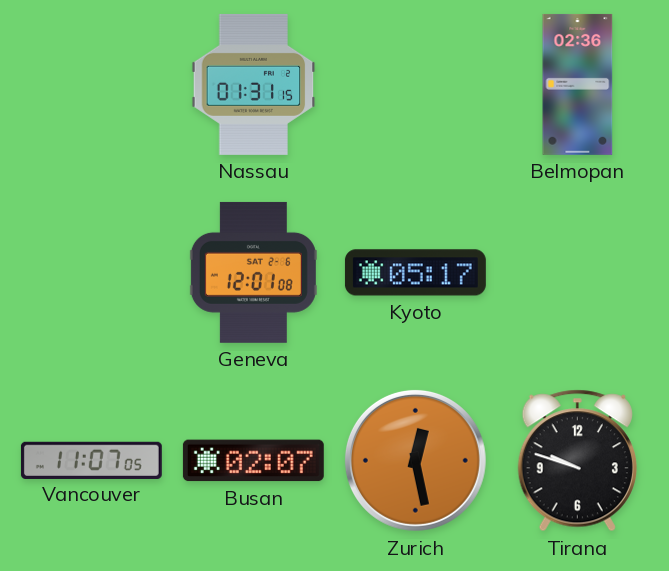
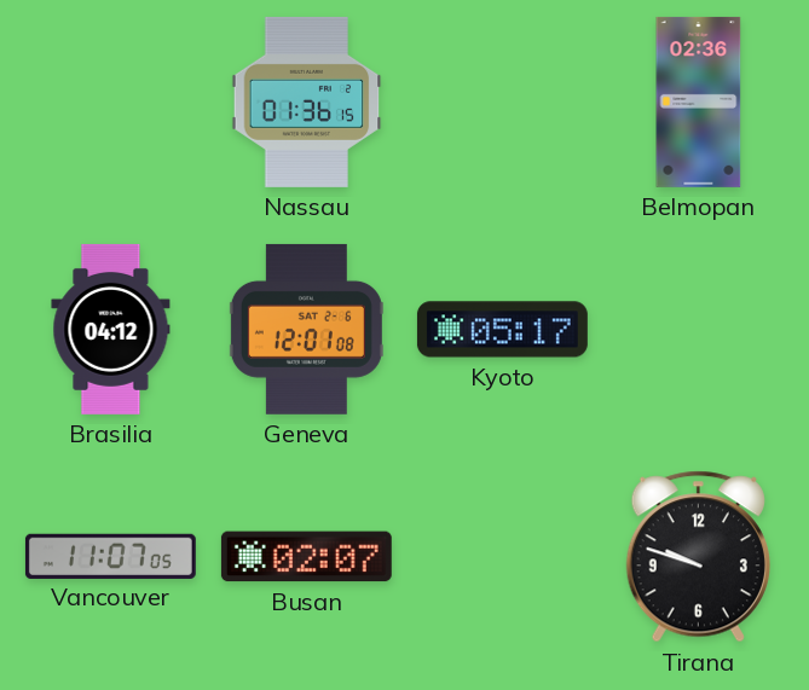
Nassau: 01:31 -> 01:36
Brasilia: none -> 04:12
Zurich: 12:28 -> none
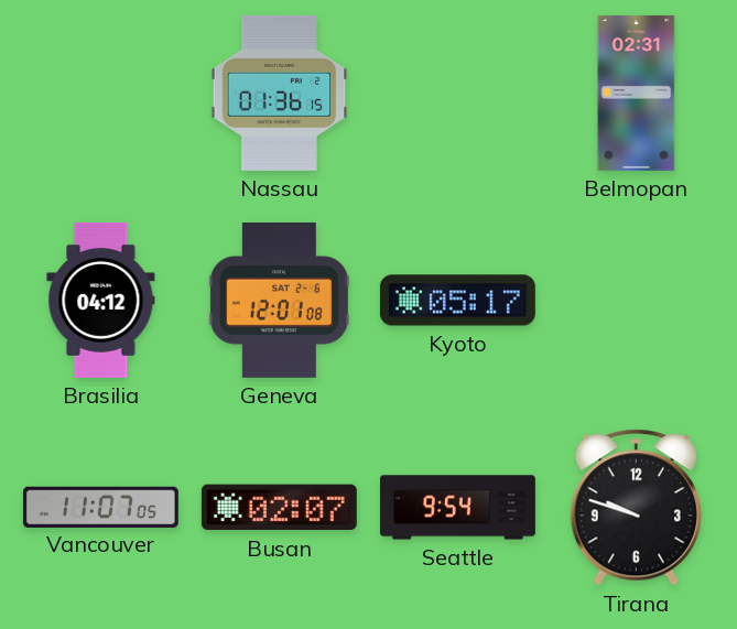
Belmopan: 02:36 -> 02:31
Seattle: none -> 9:54
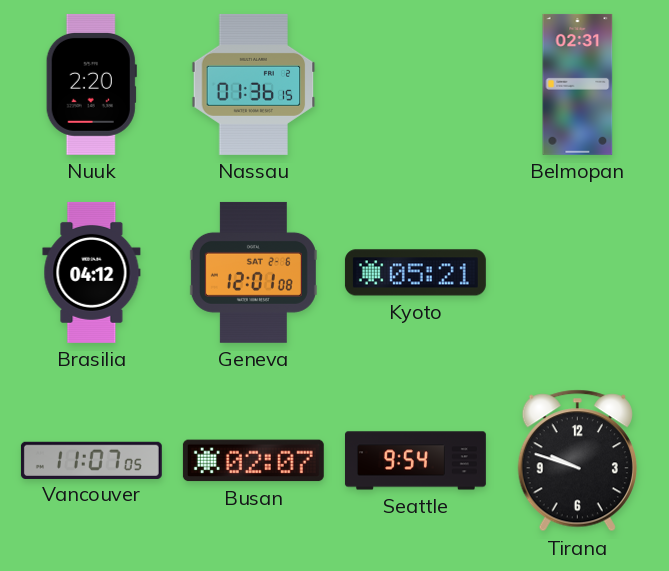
Nuuk: none -> 2:20
Kyoto: 05:17 -> 05:21
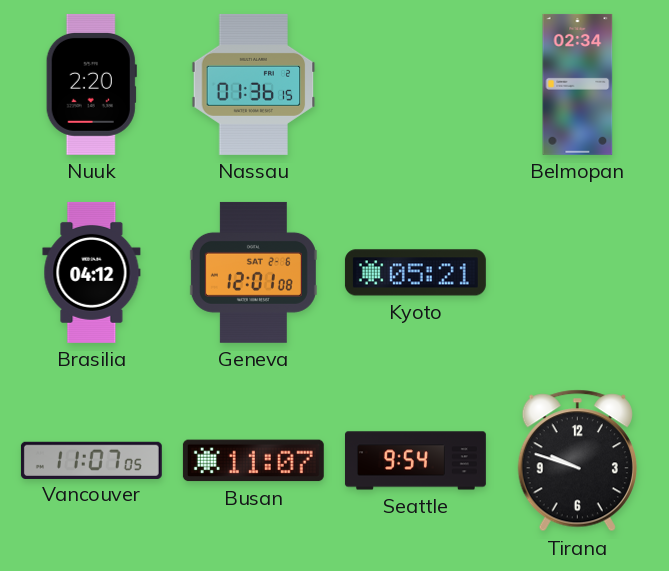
Belmopan: 02:31 -> 02:34
Busan: 02:07 -> 11:07
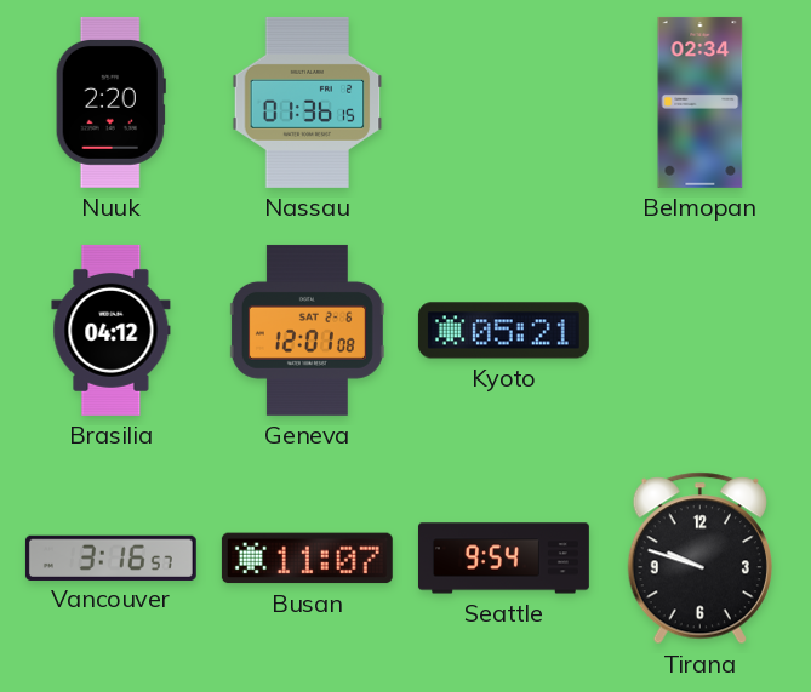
Vancouver: 11:07 -> 3:16
